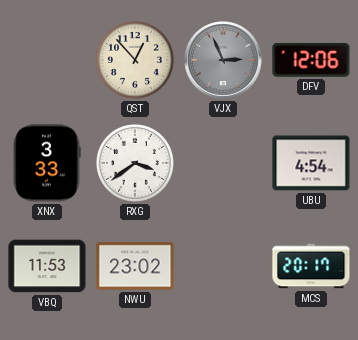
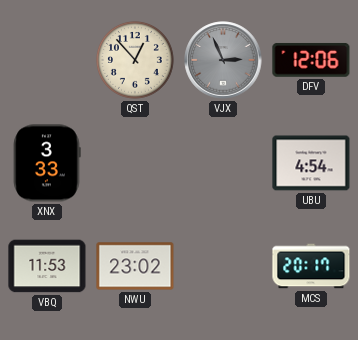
RXG: 3:39 -> none
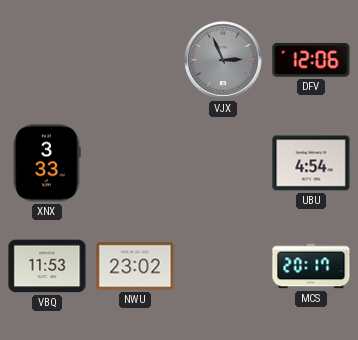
QST: 12:53 -> none
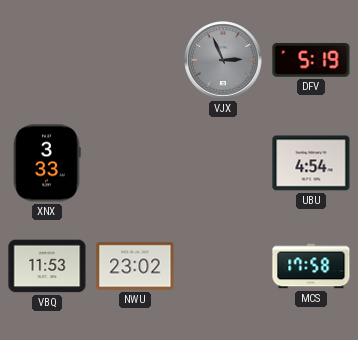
DFV: 12:06 -> 5:19
MCS: 20:17 -> 17:58
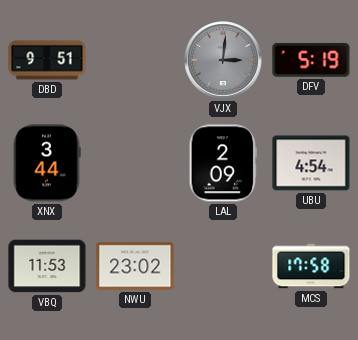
DBD: none -> 9:51
VJX: 2:56 -> 3:01
XNX: 3:33 -> 3:44
LAL: none -> 2:09
